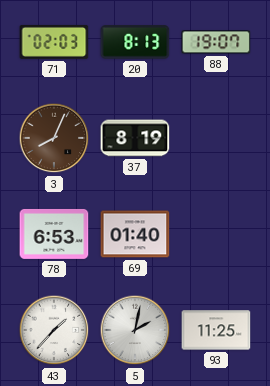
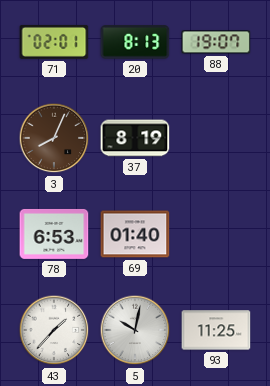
71: 02:03 -> 02:01
5: 2:02 -> 10:02
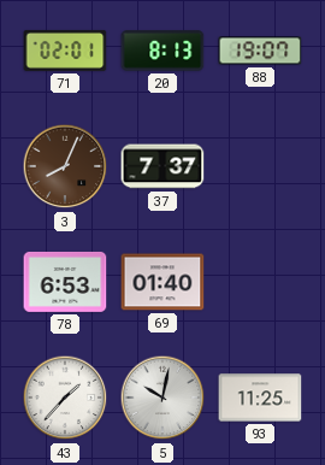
37: 8:19 -> 7:37
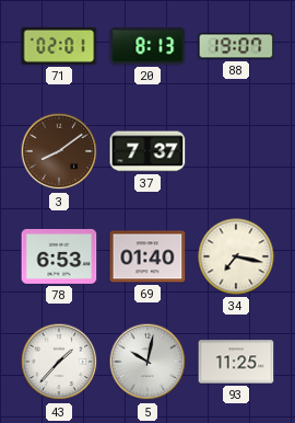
3: 8:04 -> 8:09
34: none -> 7:17
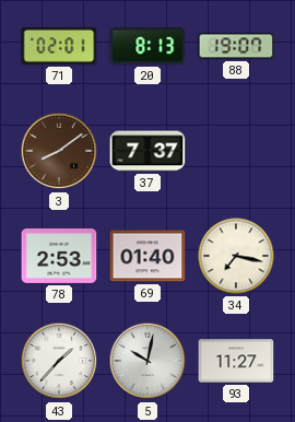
78: 6:53 -> 2:53
93: 11:25 -> 11:27
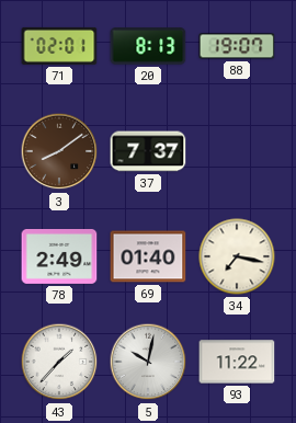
78: 2:53 -> 2:49
93: 11:27 -> 11:22
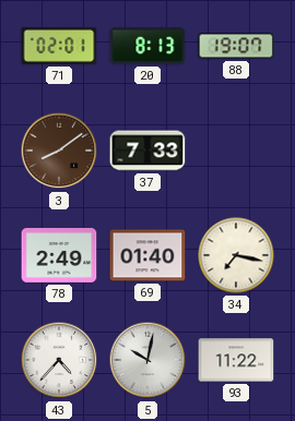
37: 7:37 -> 7:33
43: 1:37 -> 4:37
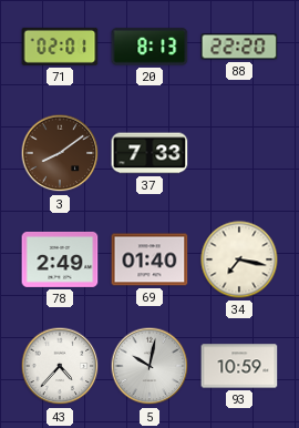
88: 19:07 -> 22:20
93: 11:22 -> 10:59
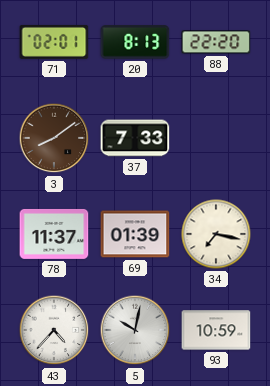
78: 2:49 -> 11:37
69: 01:40 -> 01:39
